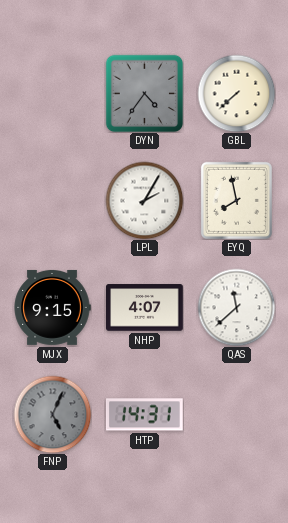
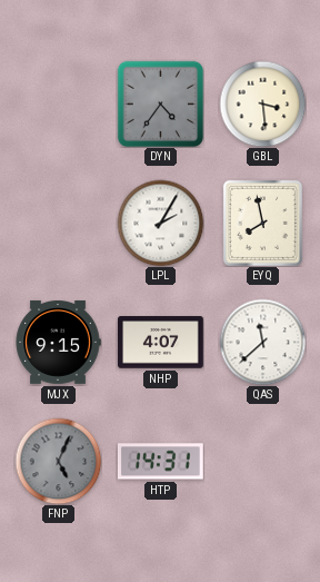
GBL: 7:38 -> 3:29
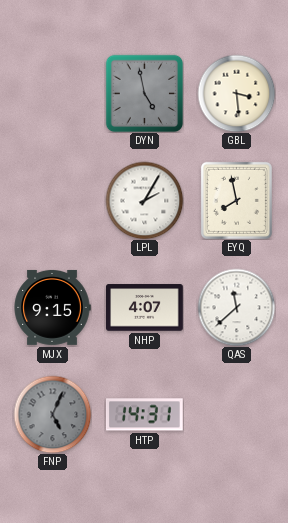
DYN: 4:36 -> 4:58
